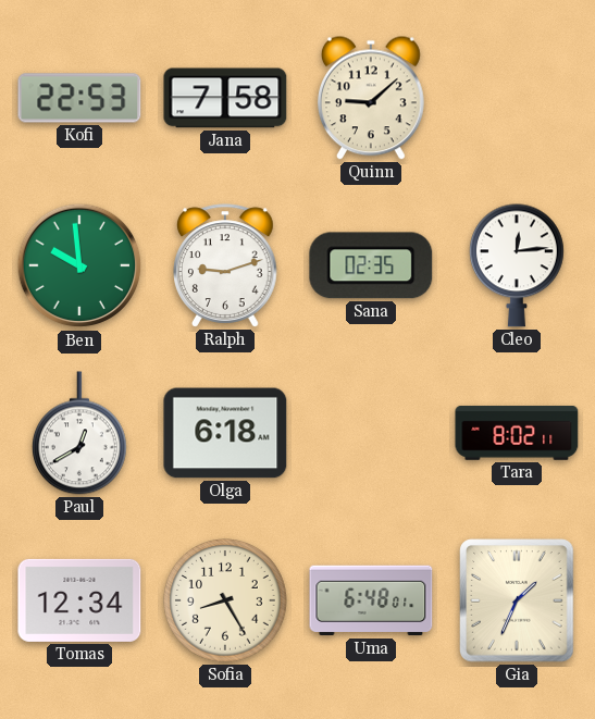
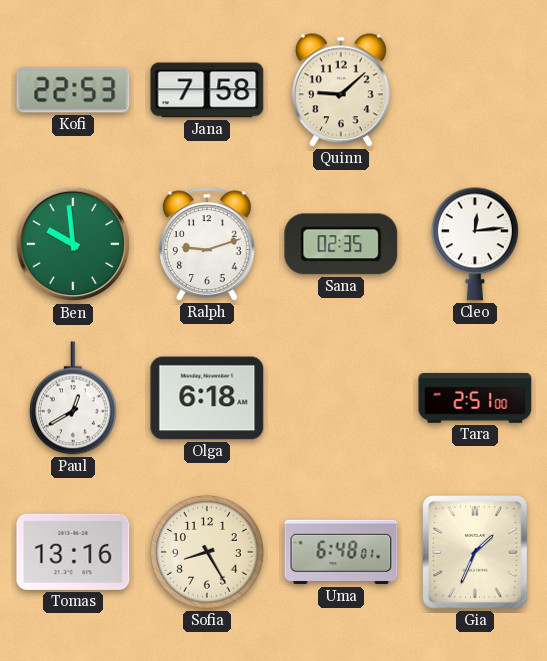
Tara: 8:02 -> 2:51
Tomas: 12:34 -> 13:16
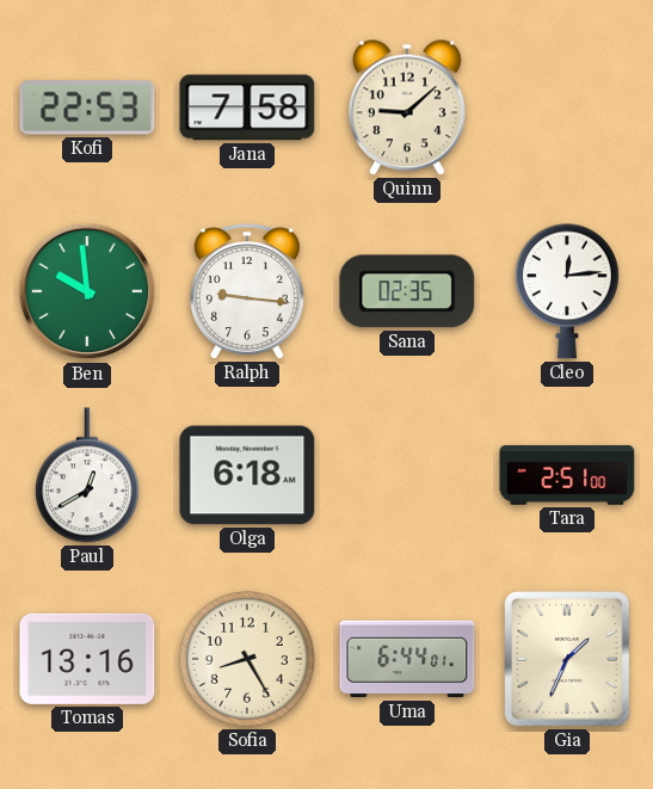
Ralph: 9:12 -> 9:16
Uma: 6:48 -> 6:44
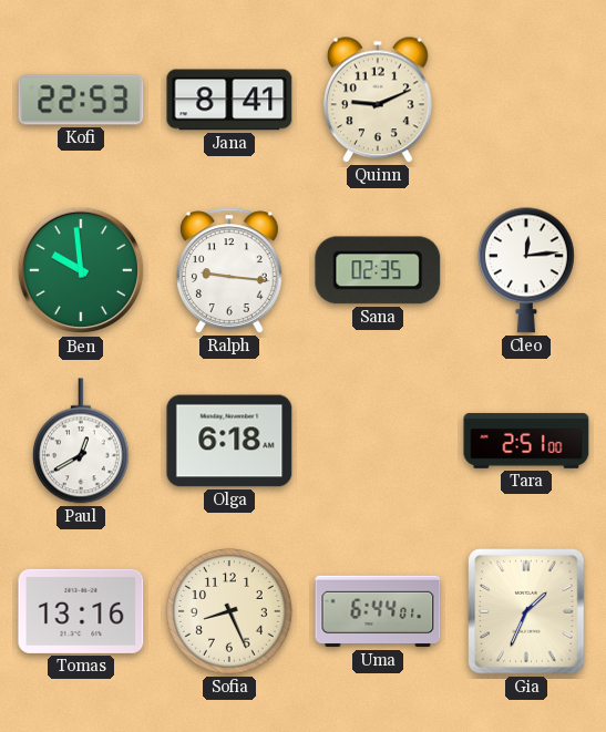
Jana: 7:58 -> 8:41
Quinn: 9:08 -> 9:11
Sofia: 8:25 -> 8:26
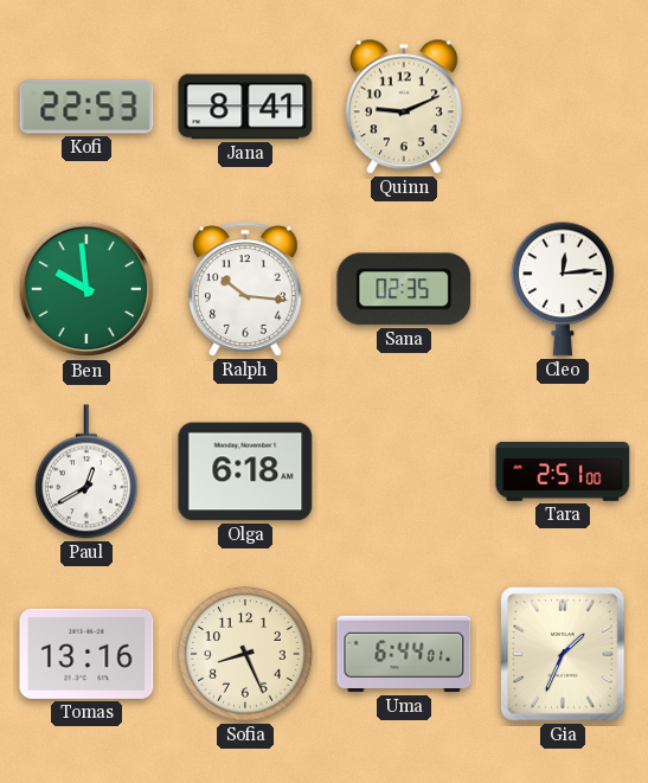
Ralph: 9:16 -> 10:16
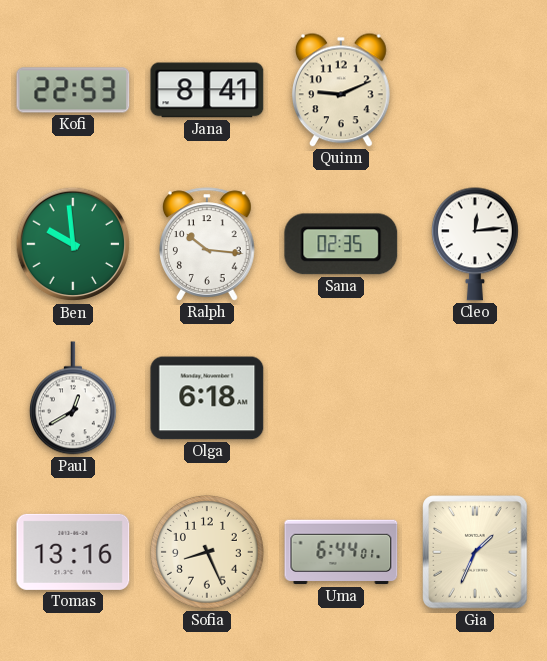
Tara: 2:51 -> none
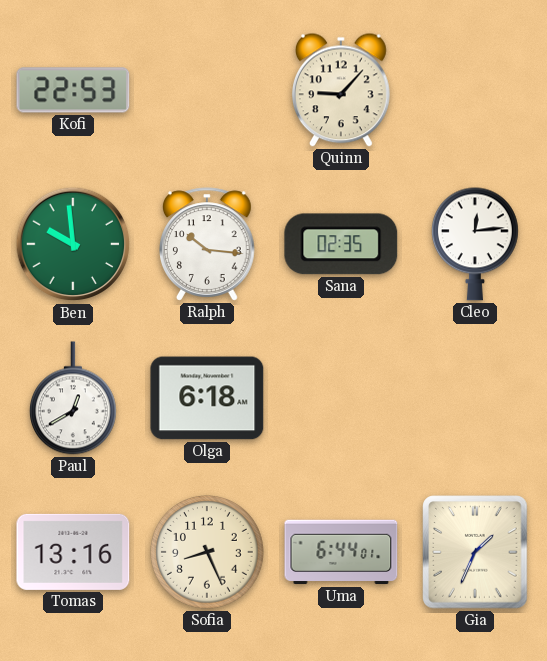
Jana: 8:41 -> none
Quinn: 9:11 -> 9:07
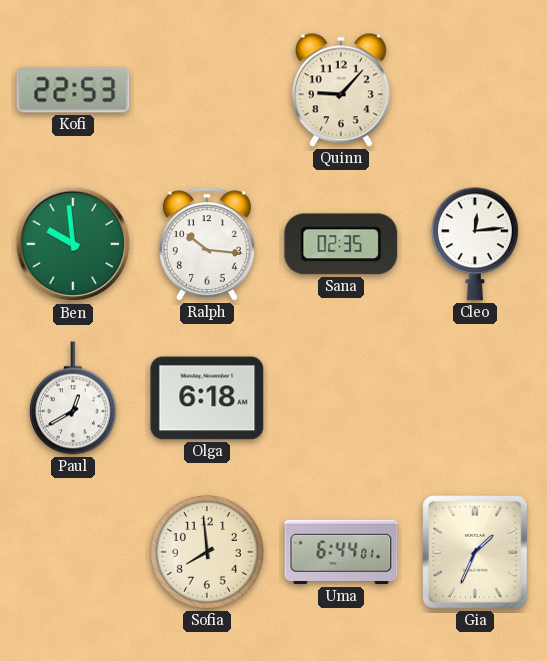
Tomas: 13:16 -> none
Sofia: 8:26 -> 7:59
